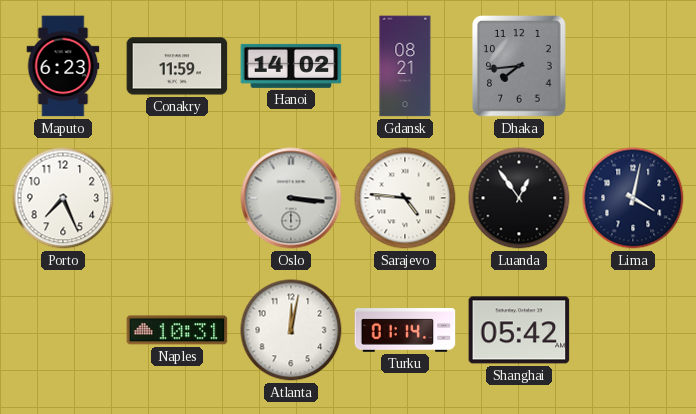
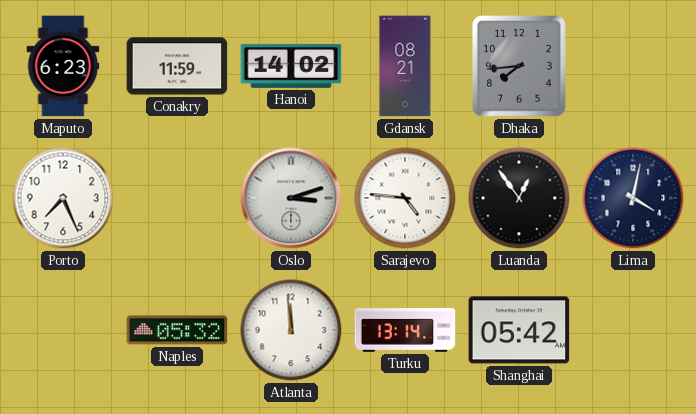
Oslo: 3:16 -> 3:12
Naples: 10:31 -> 05:32
Atlanta: 12:02 -> 11:59
Turku: 01:14 -> 13:14
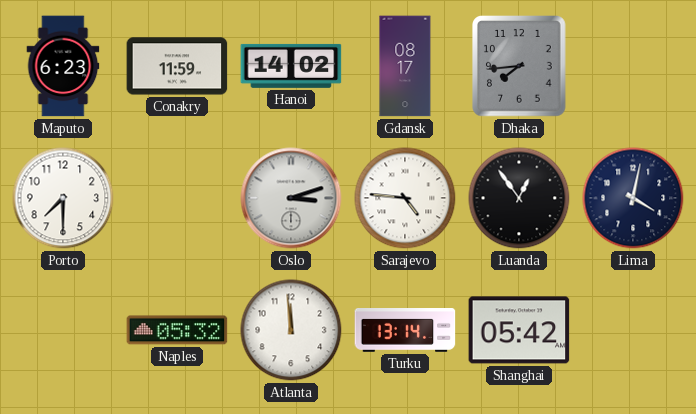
Gdansk: 08:21 -> 08:17
Porto: 7:26 -> 7:30
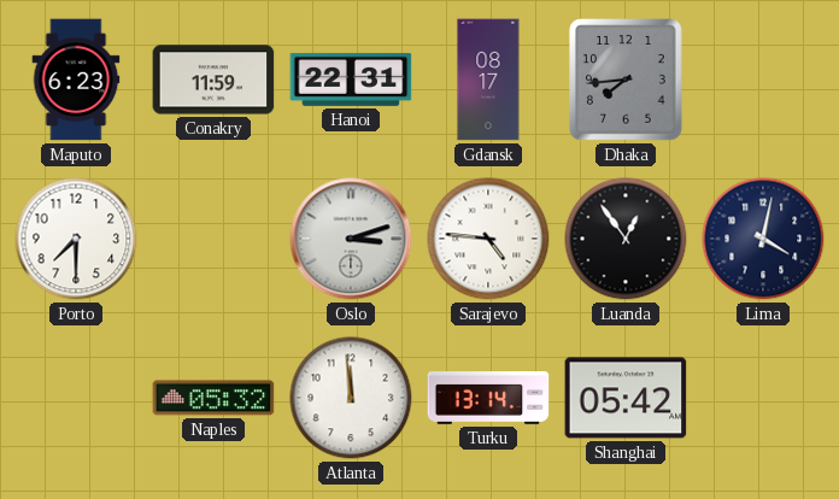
Hanoi: 14:02 -> 22:31
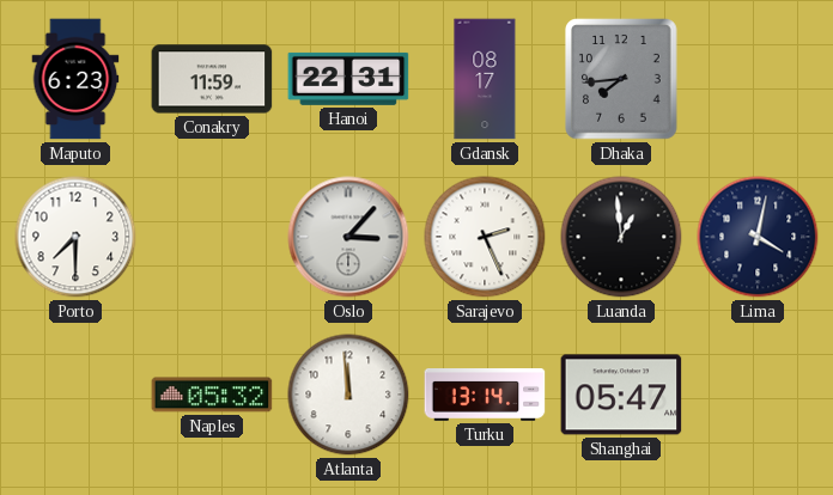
Oslo: 3:12 -> 3:07
Sarajevo: 4:46 -> 2:26
Luanda: 12:54 -> 12:59
Shanghai: 05:42 -> 05:47
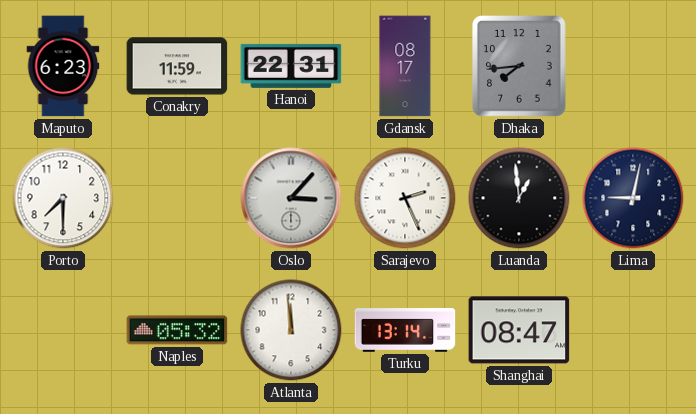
Lima: 4:02 -> 9:02
Shanghai: 05:47 -> 08:47
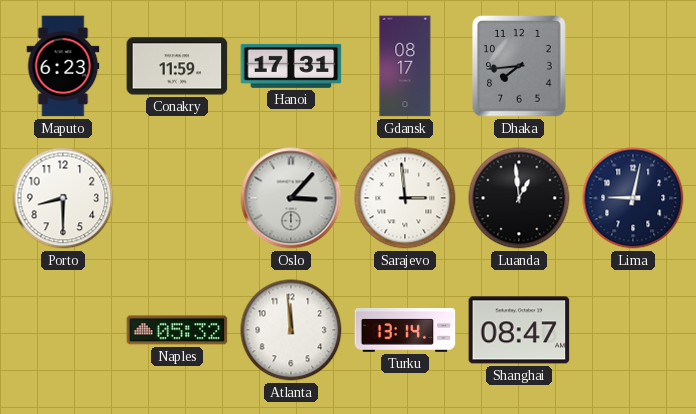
Hanoi: 22:31 -> 17:31
Porto: 7:30 -> 8:30
Sarajevo: 2:26 -> 2:59
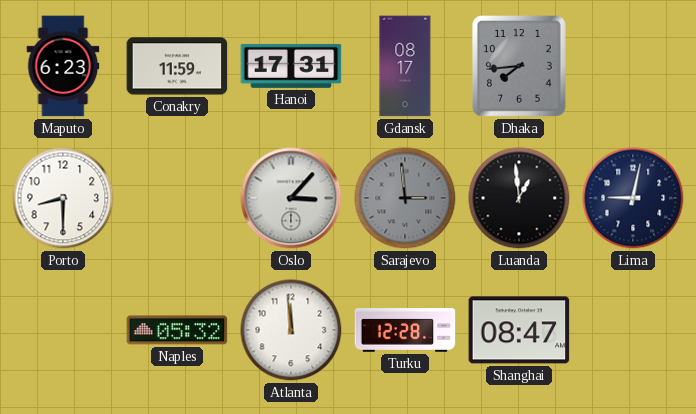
Sarajevo dial: white -> grey
Turku: 13:14 -> 12:28
